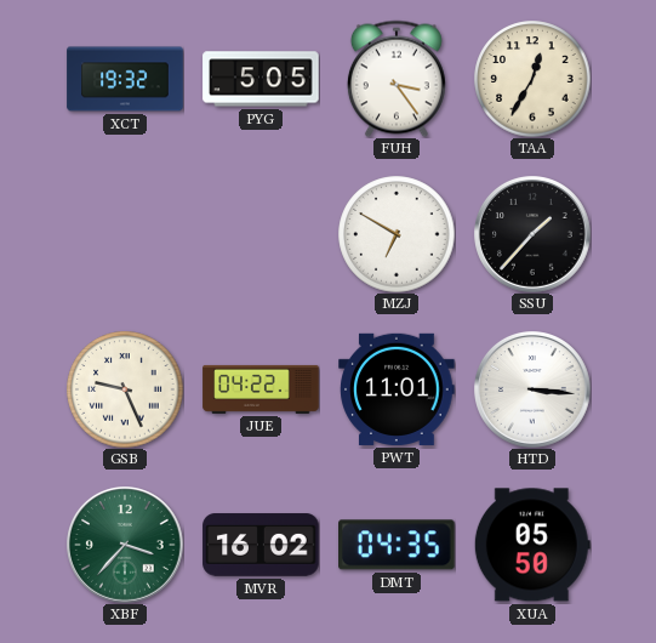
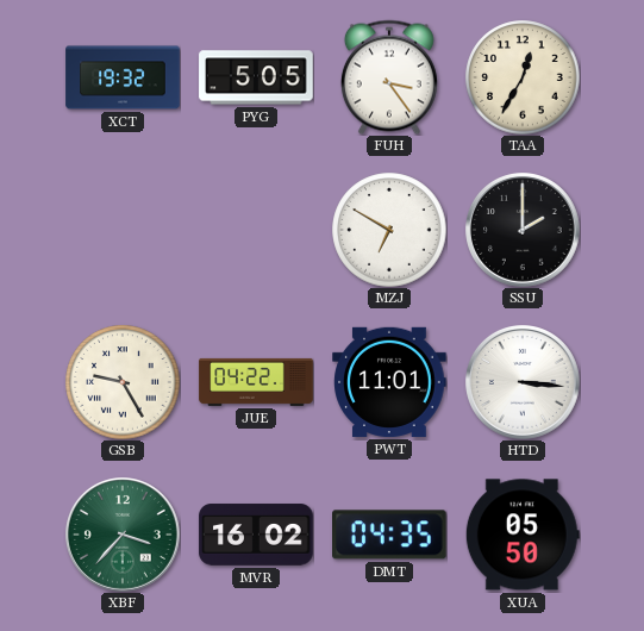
SSU: 1:37 -> 2:00
GSB: 9:26 -> 9:25
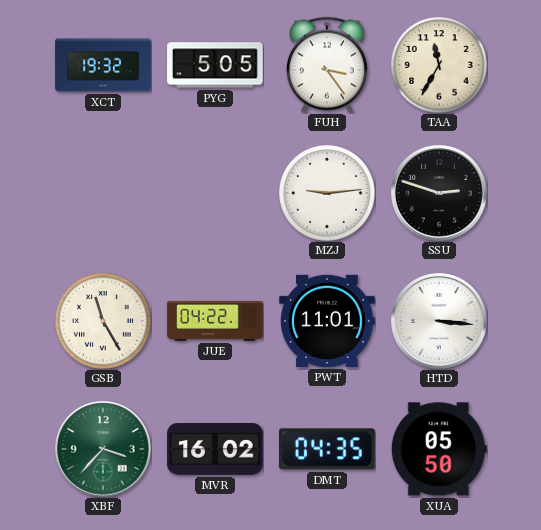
TAA: 12:35 -> 11:35
MZJ: 6:50 -> 9:14
SSU: 2:00 -> 2:48
GSB: 9:25 -> 11:25
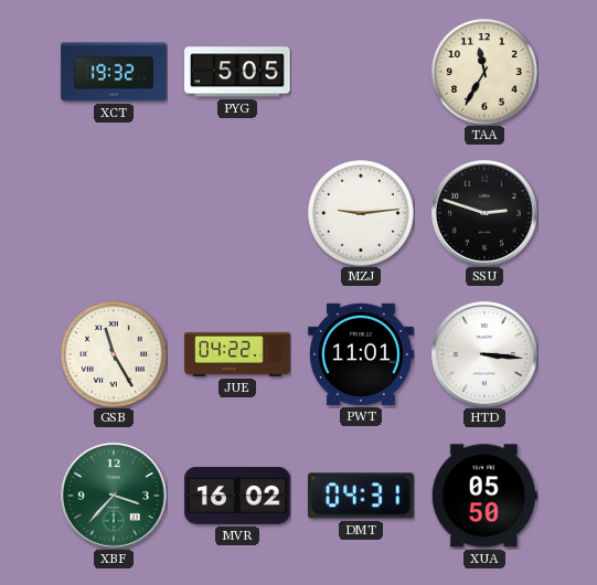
FUH: 3:24 -> none
DMT: 04:35 -> 04:31
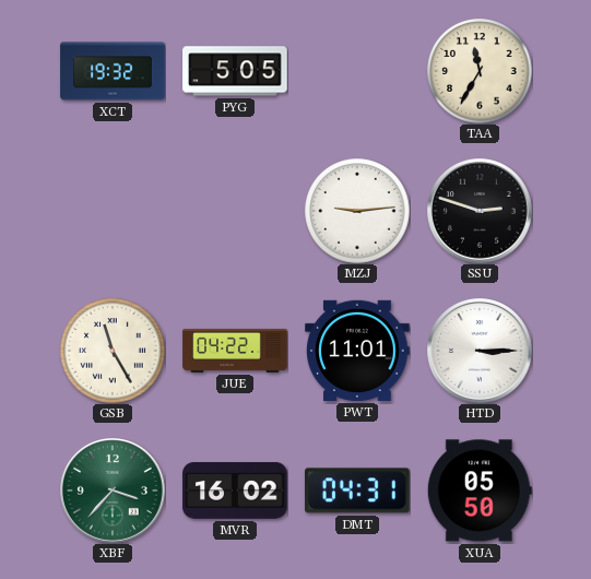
HTD: 3:16 -> 3:15
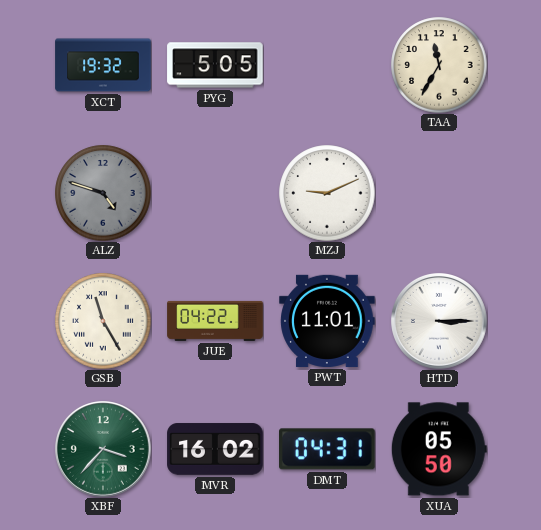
ALZ: none -> 4:48
MZJ: 9:14 -> 9:11
SSU: 2:48 -> none
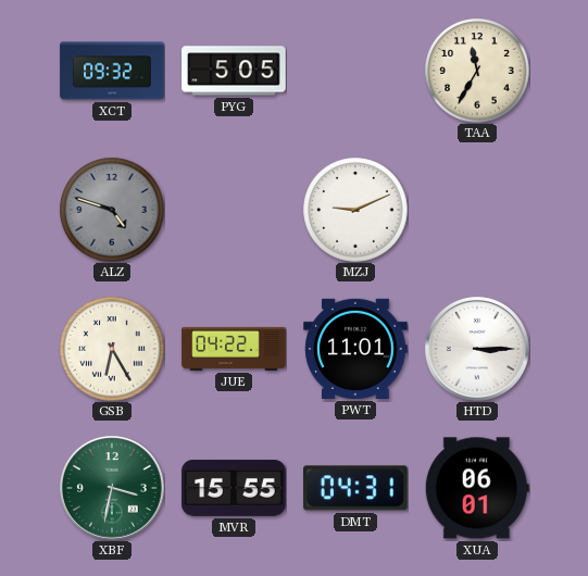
XCT: 19:32 -> 09:32
GSB: 11:25 -> 6:25
XBF: 3:37 -> 3:32
MVR: 16:02 -> 15:55
XUA: 05:50 -> 06:01
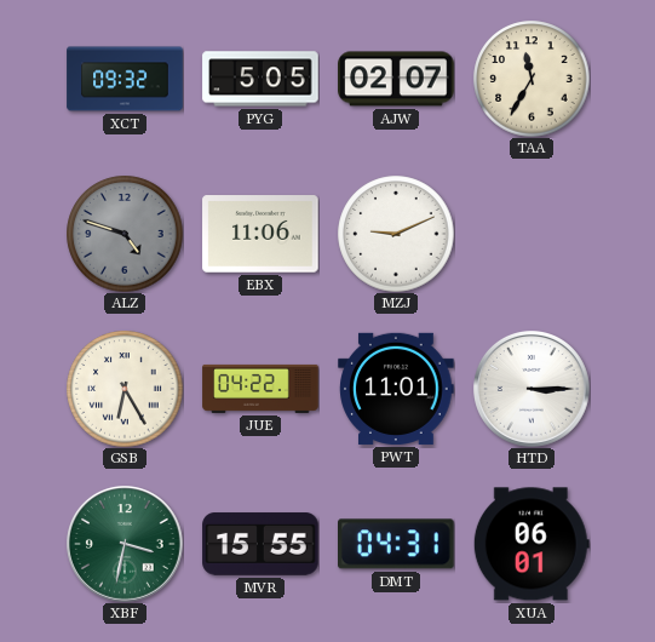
AJW: none -> 02:07
EBX: none -> 11:06
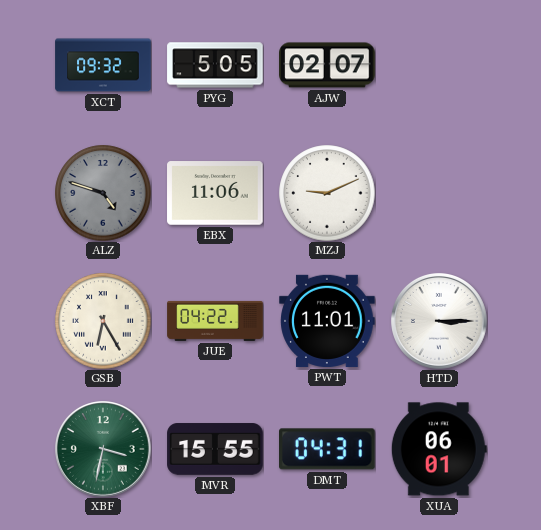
TAA: 11:35 -> none
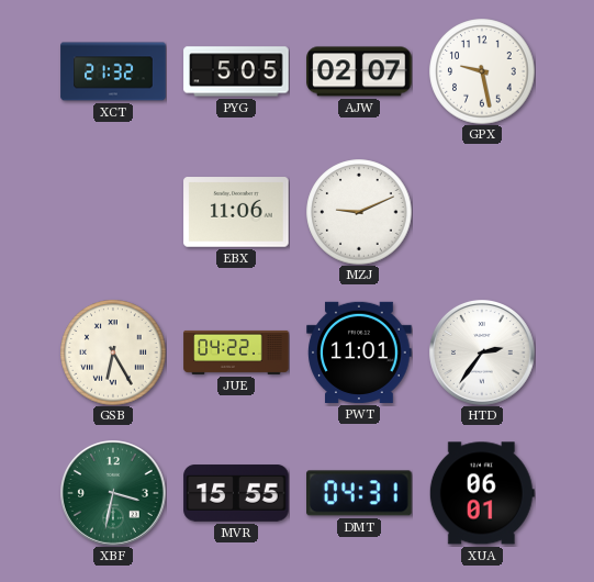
XCT: 09:32 -> 21:32
GPX: none -> 9:28
ALZ: 4:48 -> none
HTD: 3:15 -> 2:36
